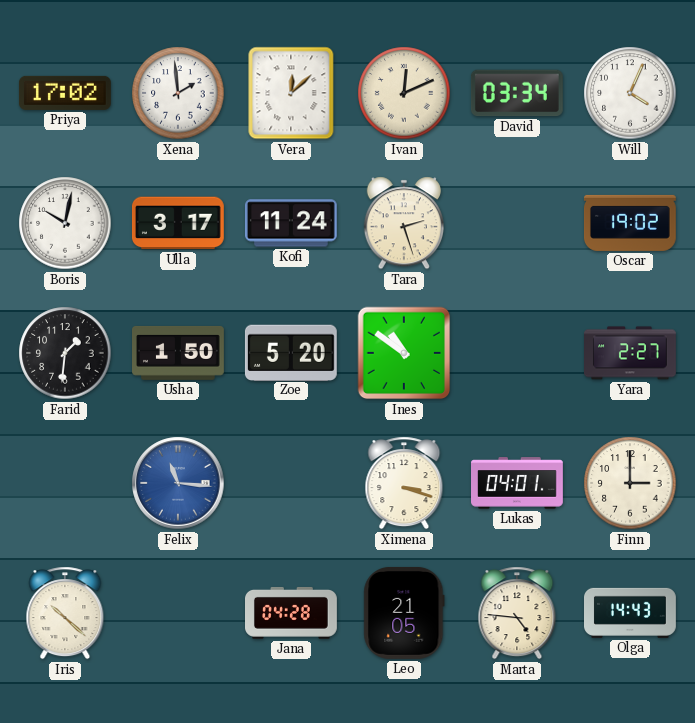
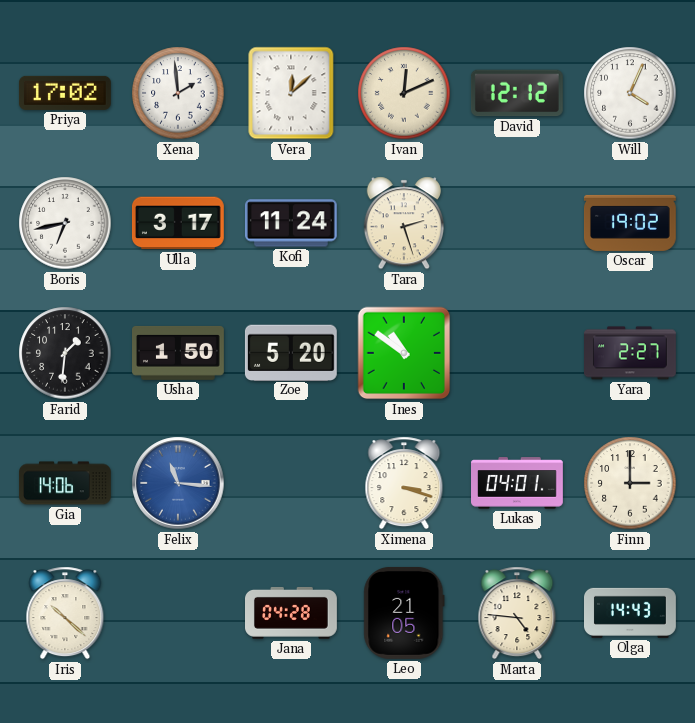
David: 03:34 -> 12:12
Boris: 10:02 -> 6:43
Gia: none -> 14:06
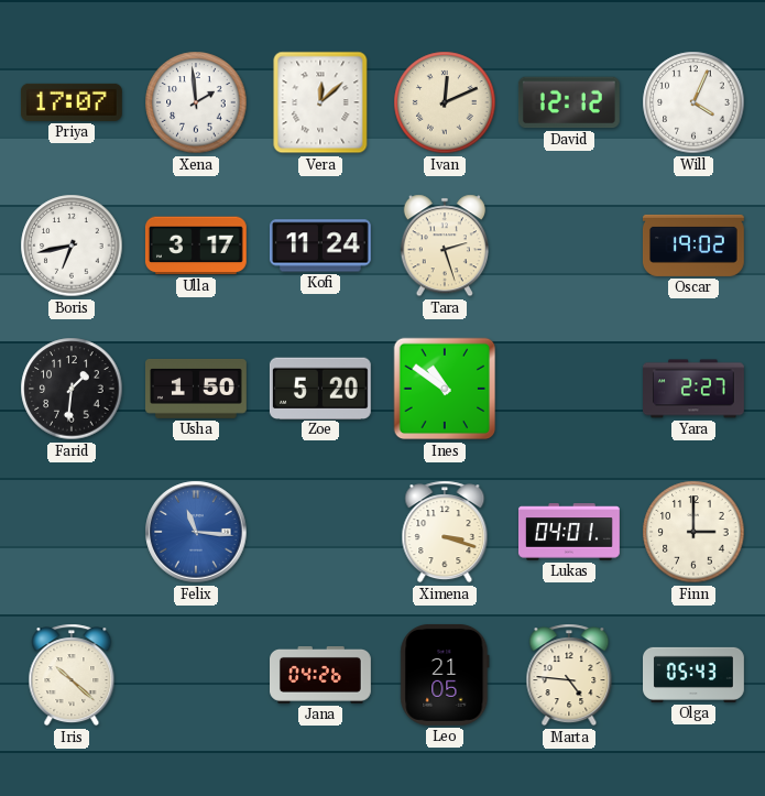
Priya: 17:02 -> 17:07
Gia: 14:06 -> none
Jana: 04:28 -> 04:26
Olga: 14:43 -> 05:43
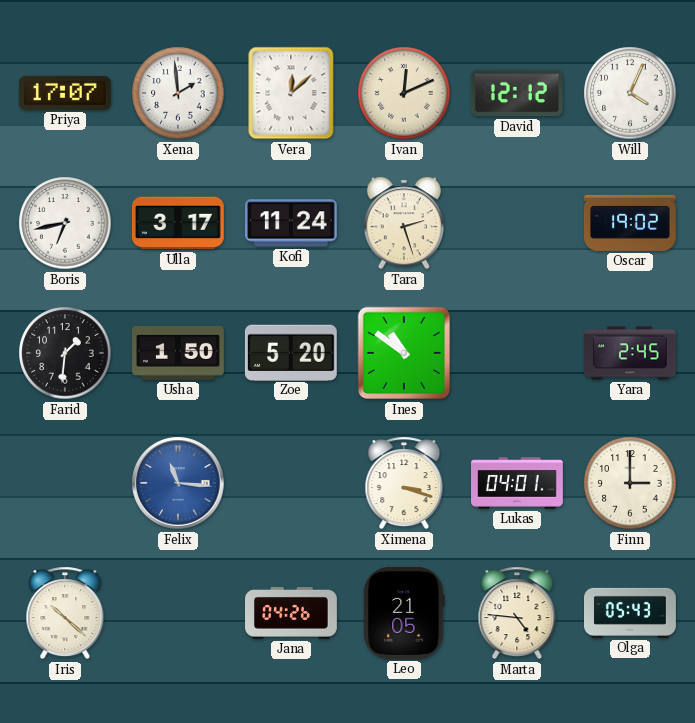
Yara: 2:27 -> 2:45
